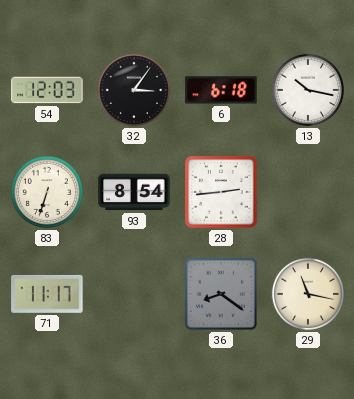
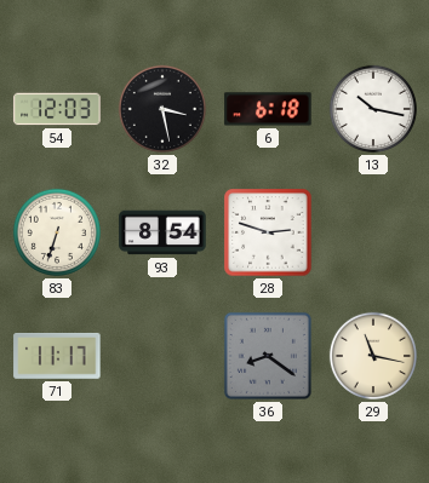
32: 3:06 -> 3:28
28: 2:44 -> 2:48
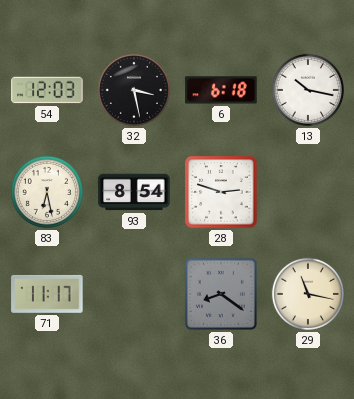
83: 6:33 -> 6:28
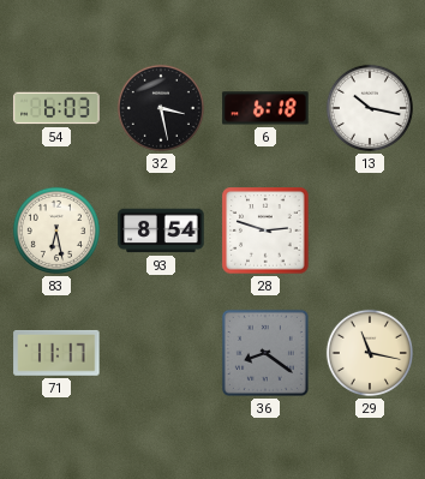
54: 12:03 -> 6:03
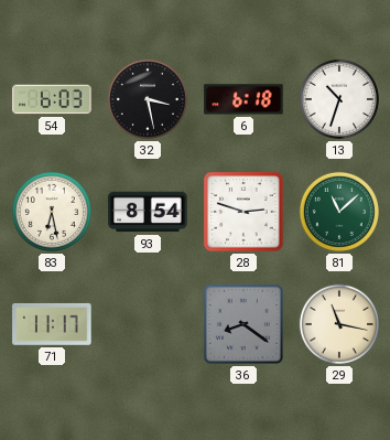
13: 10:17 -> 10:33
81: none -> 11:08
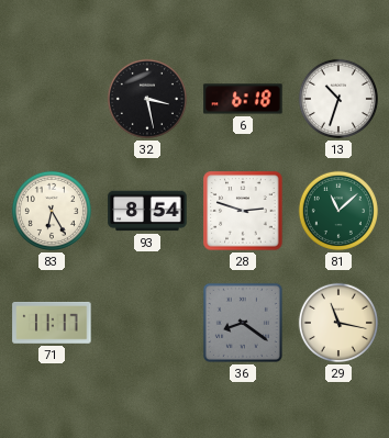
54: 6:03 -> none
83: 6:28 -> 6:25
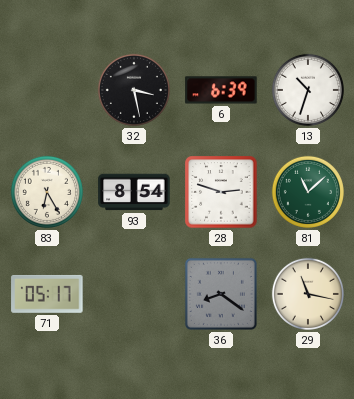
6: 6:18 -> 6:39
71: 11:17 -> 05:17
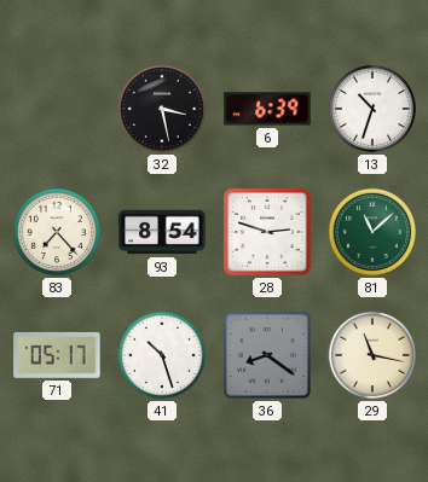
83: 6:25 -> 7:23
41: none -> 10:27
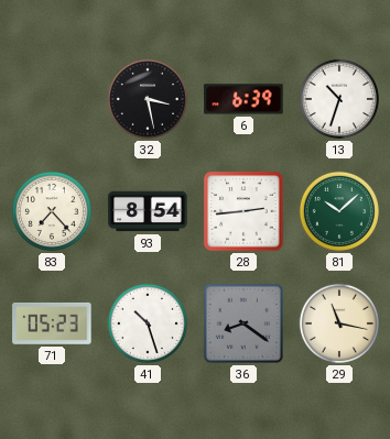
28: 2:48 -> 2:44
81: 11:08 -> 10:08
71: 05:17 -> 05:23
